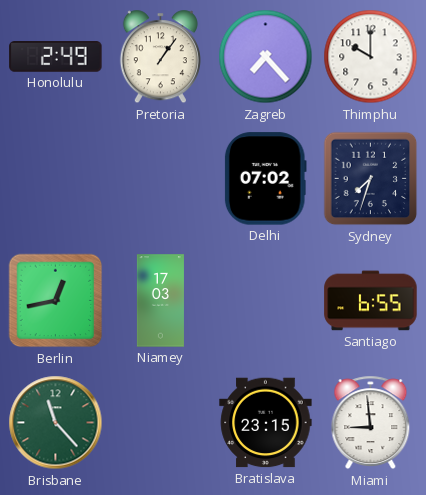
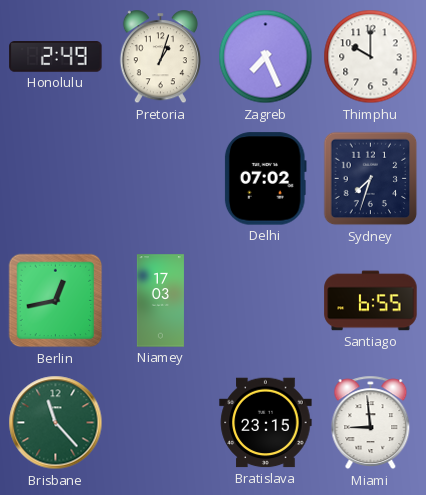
Pretoria: 1:06 -> 1:03
Zagreb: 7:23 -> 7:26
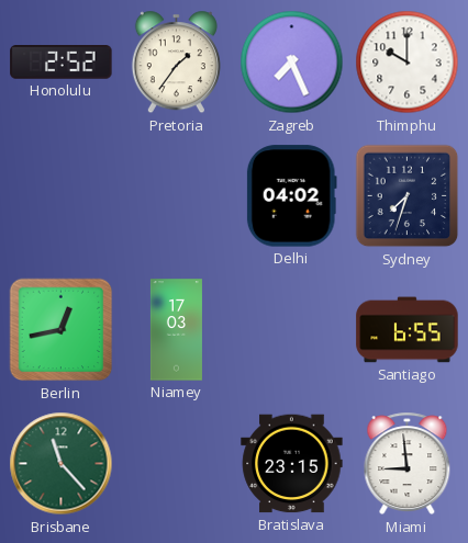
Honolulu: 2:49 -> 2:52
Pretoria: 1:03 -> 1:36
Delhi: 07:02 -> 04:02
